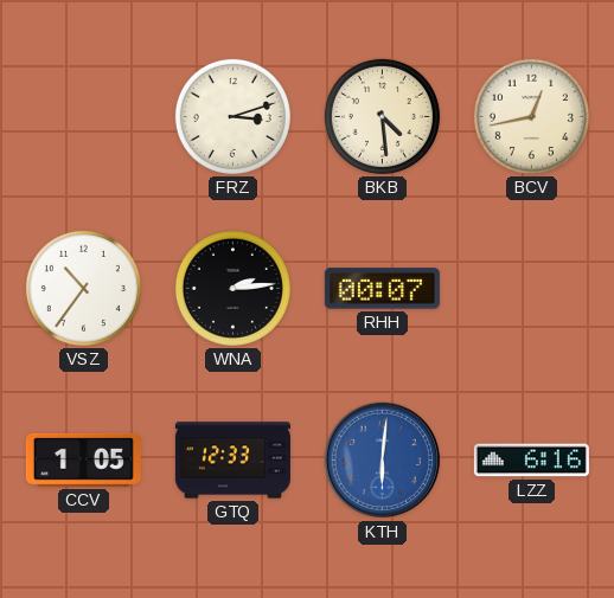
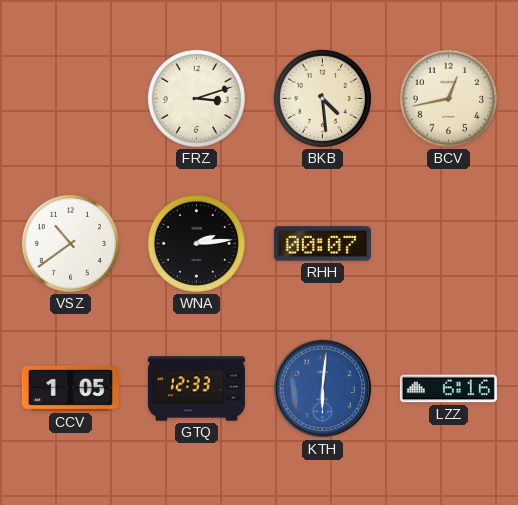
VSZ: 10:36 -> 10:39
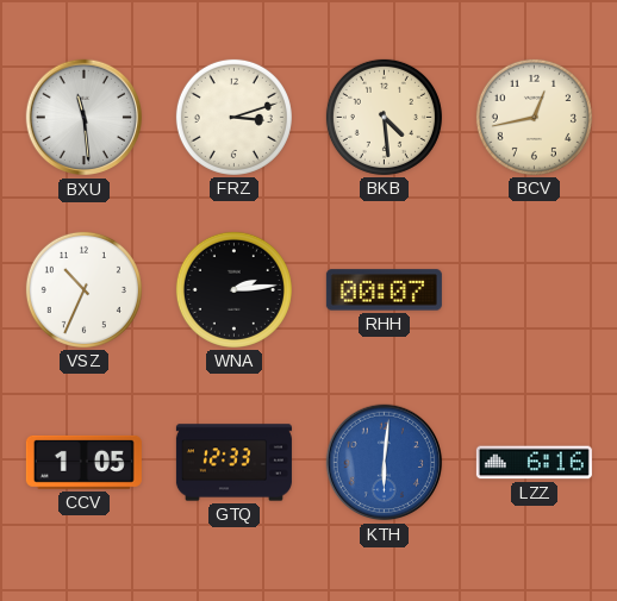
BXU: none -> 11:29
VSZ: 10:39 -> 10:34
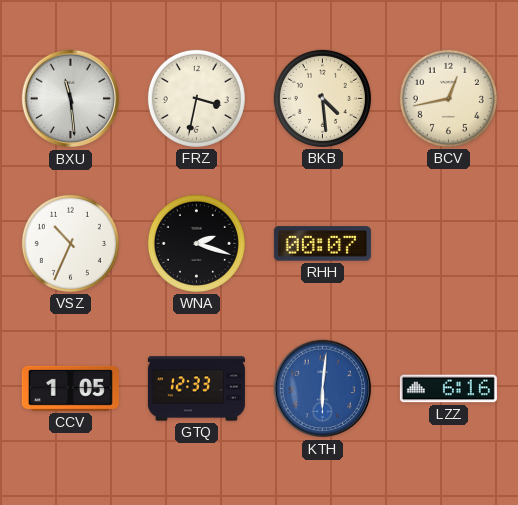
FRZ: 3:12 -> 3:32
WNA: 2:14 -> 2:18
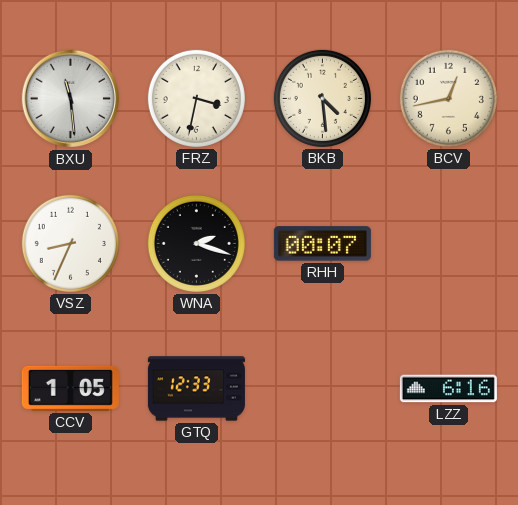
VSZ: 10:34 -> 8:34
KTH: 6:01 -> none
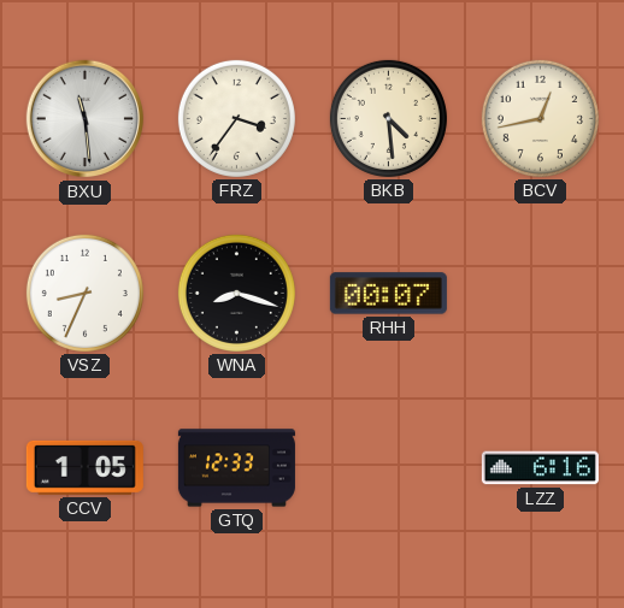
FRZ: 3:32 -> 3:36
WNA: 2:18 -> 8:18
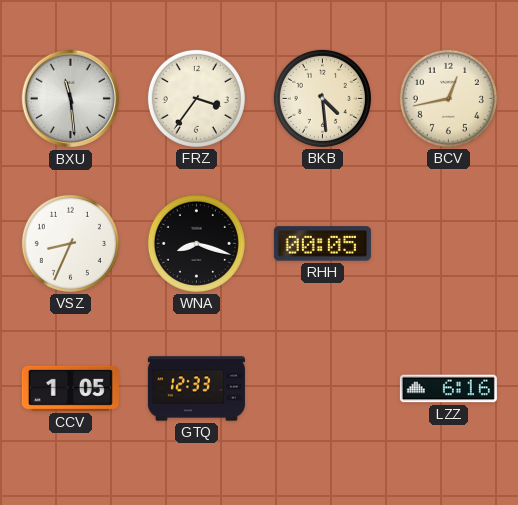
RHH: 00:07 -> 00:05
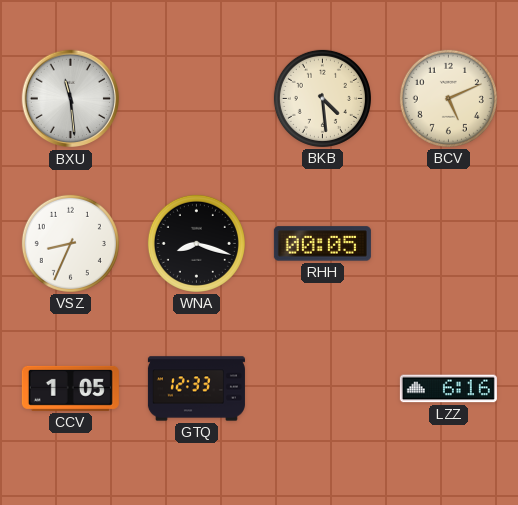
FRZ: 3:36 -> none
BCV: 12:43 -> 5:11
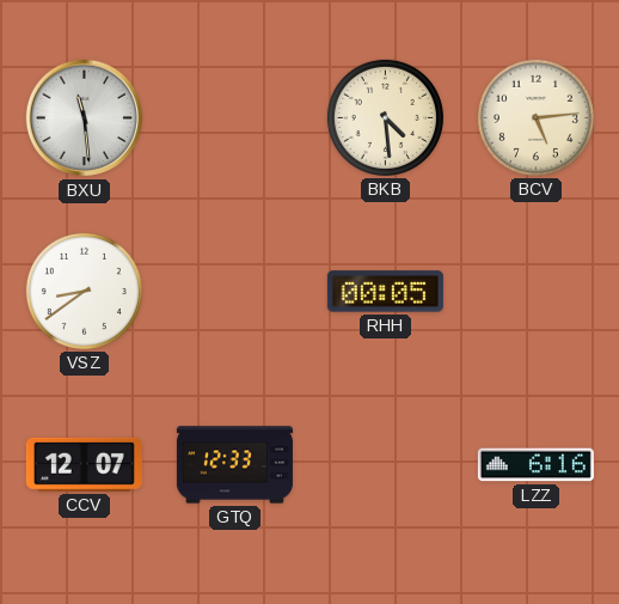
BCV: 5:11 -> 5:14
VSZ: 8:34 -> 8:39
WNA: 8:18 -> none
CCV: 1:05 -> 12:07
